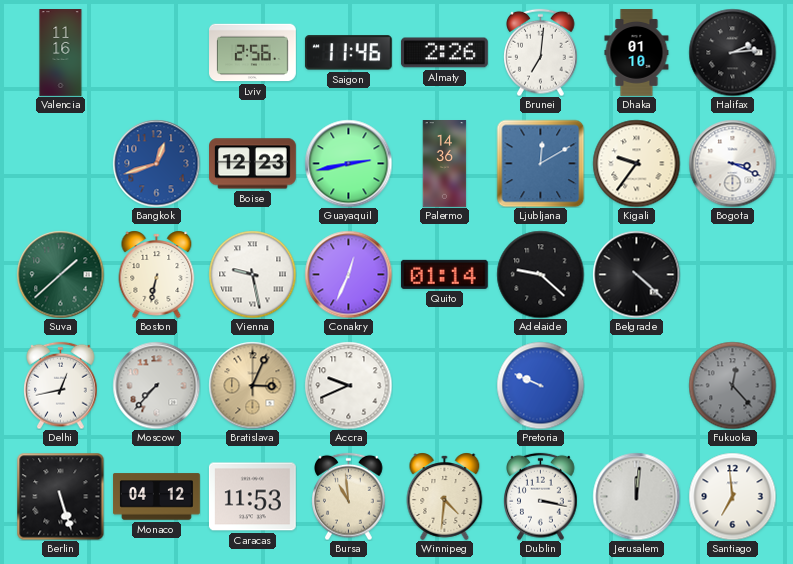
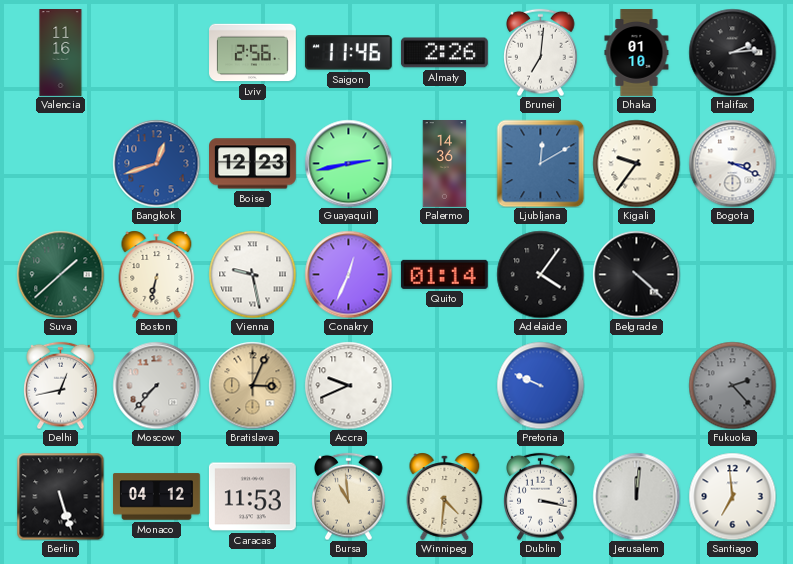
Adelaide: 9:22 -> 4:06
Fukuoka: 12:23 -> 2:23
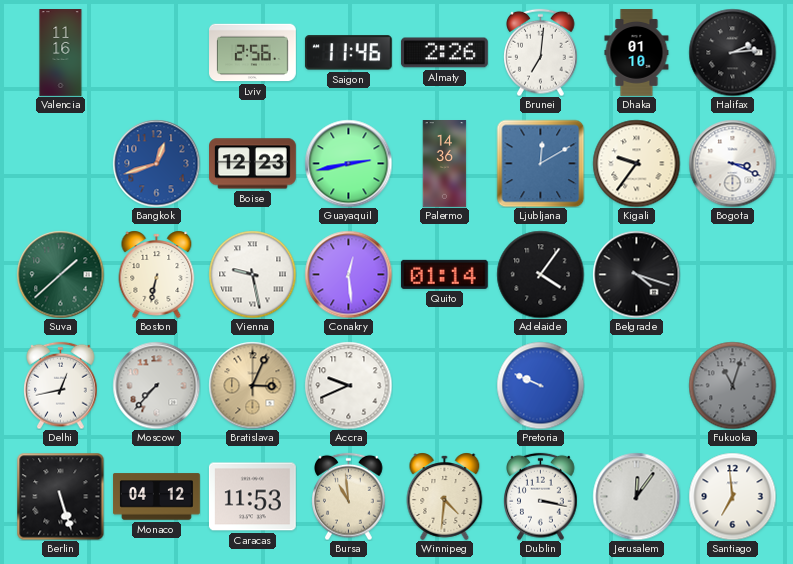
Conakry: 12:34 -> 12:29
Belgrade: 4:22 -> 4:18
Fukuoka: 2:23 -> 11:03
Jerusalem: 12:01 -> 12:06
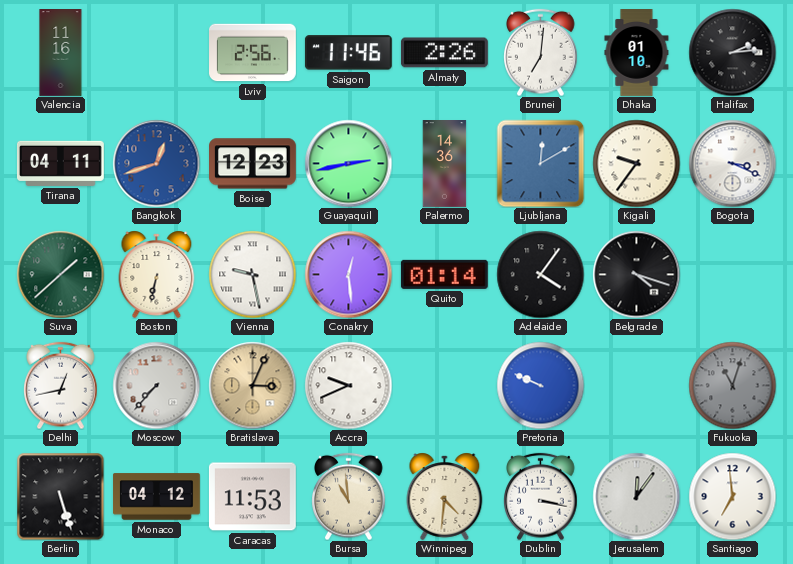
Tirana: none -> 04:11
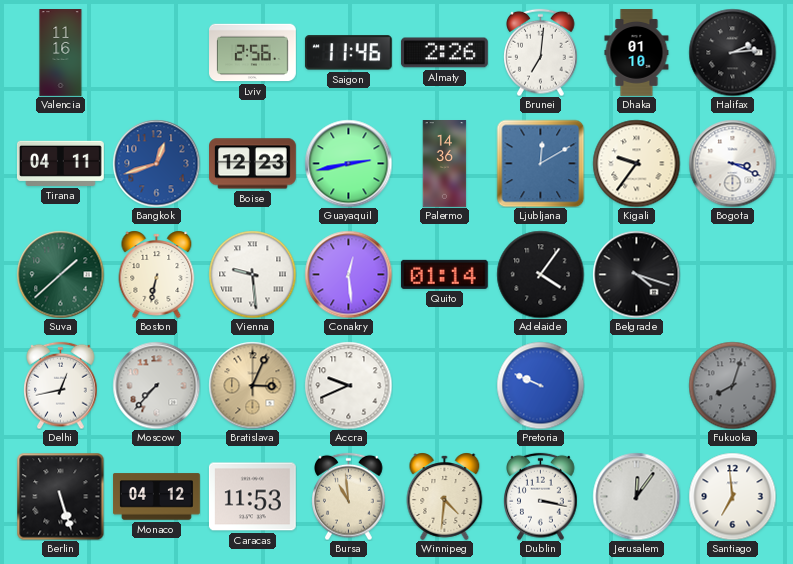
Vienna: 9:28 -> 9:29
Fukuoka: 11:03 -> 8:03
